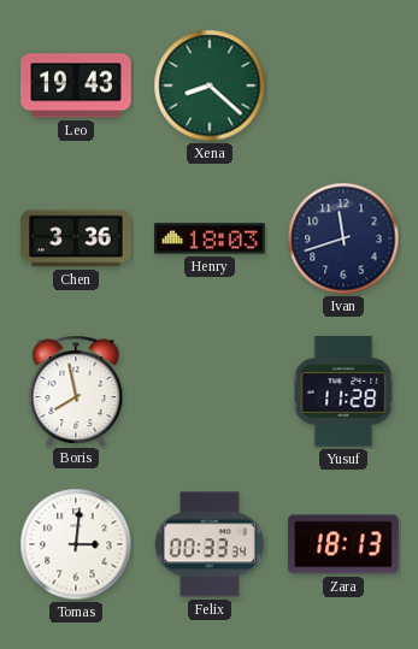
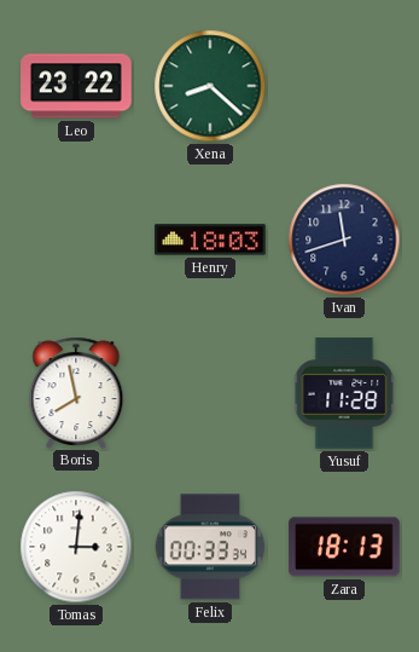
Leo: 19:43 -> 23:22
Chen: 3:36 -> none
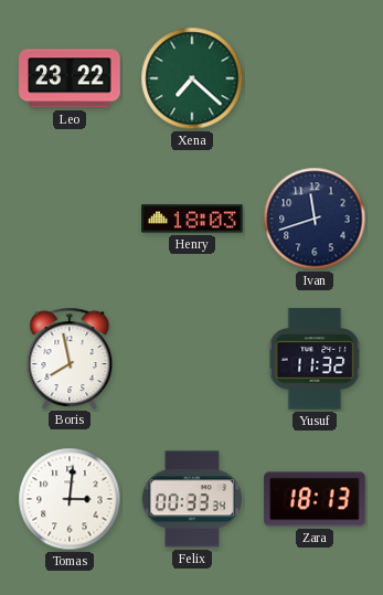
Xena: 8:22 -> 7:22
Yusuf: 11:28 -> 11:32
